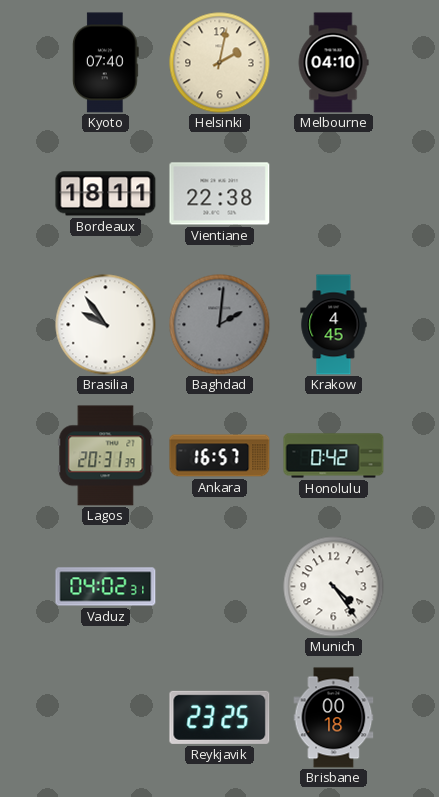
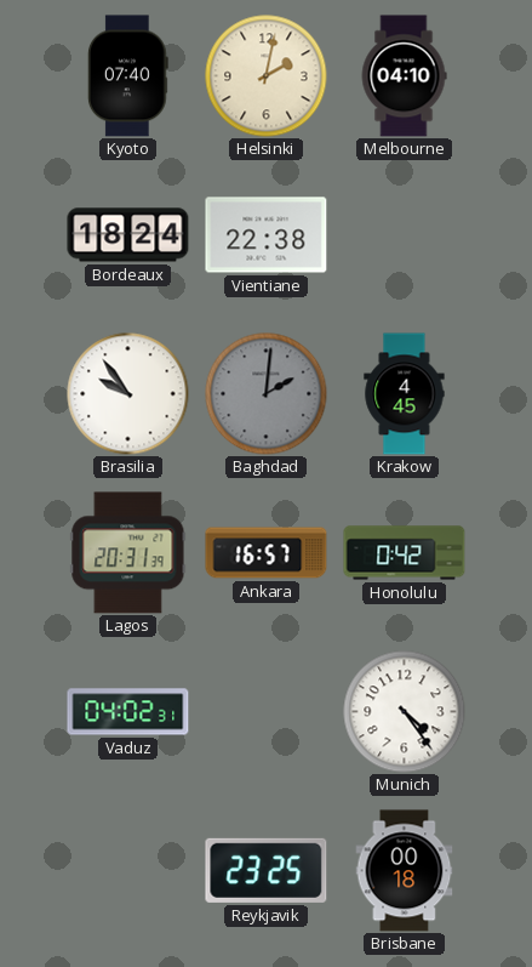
Bordeaux: 18:11 -> 18:24
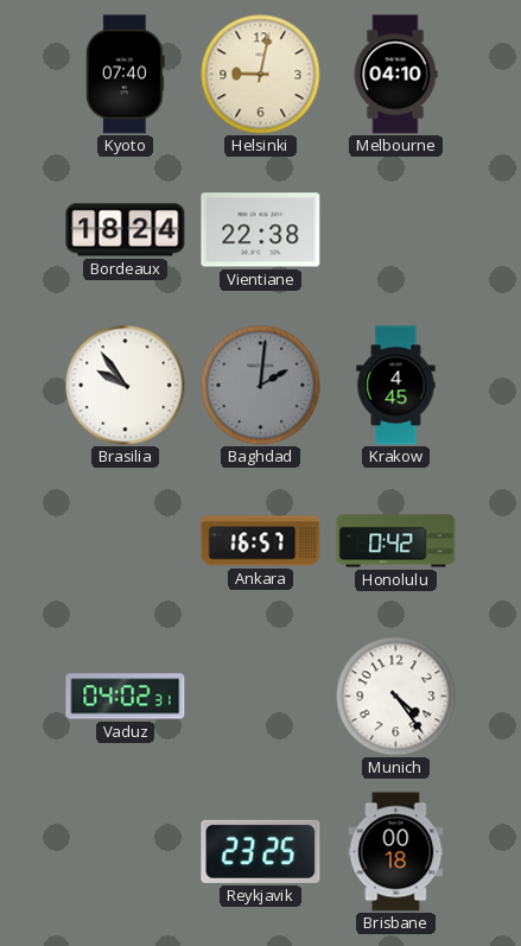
Helsinki: 2:02 -> 9:02
Lagos: 20:31 -> none
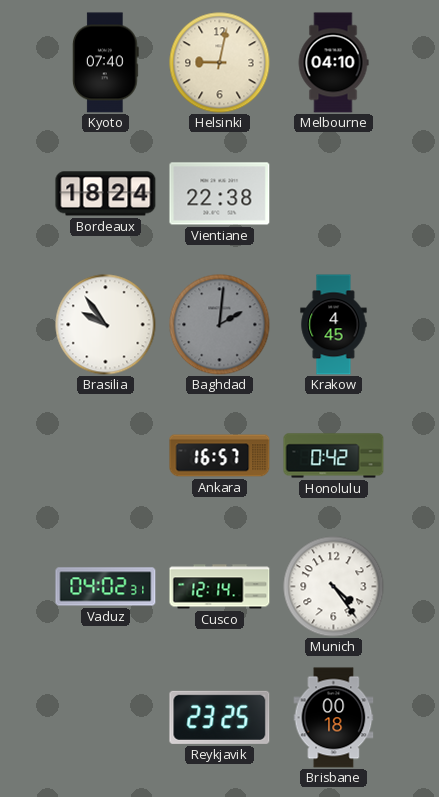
Cusco: none -> 12:14
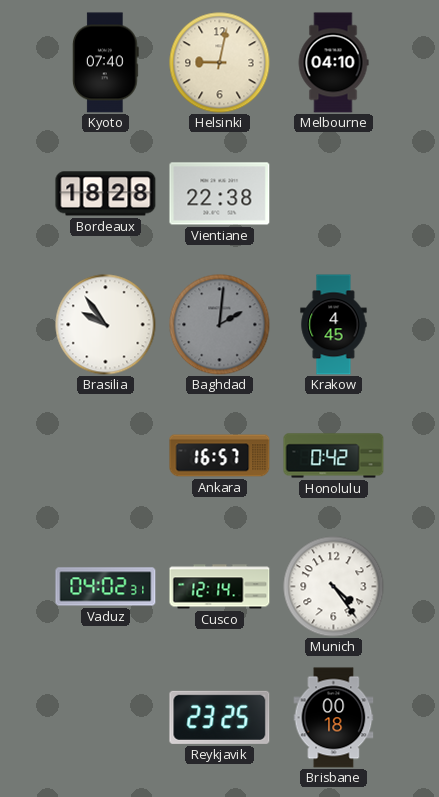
Bordeaux: 18:24 -> 18:28
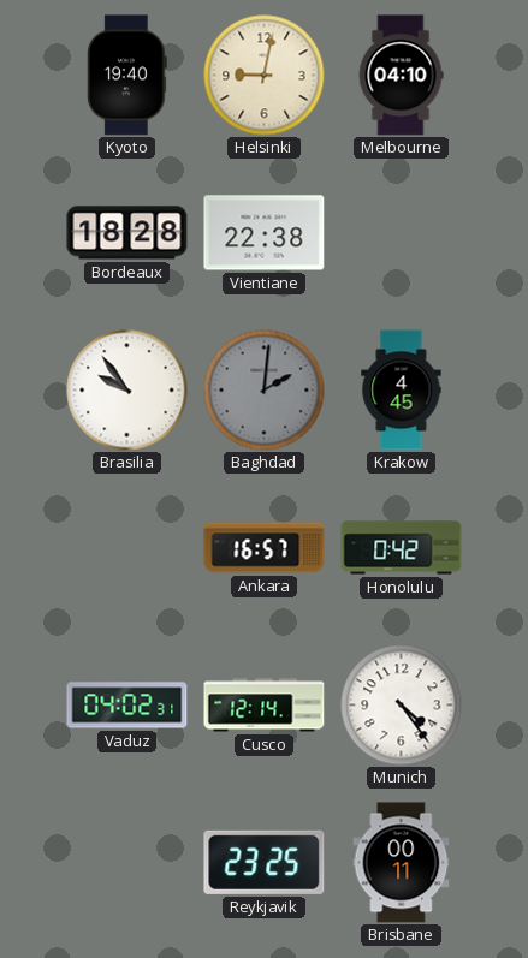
Kyoto: 07:40 -> 19:40
Brisbane: 00:18 -> 00:11
